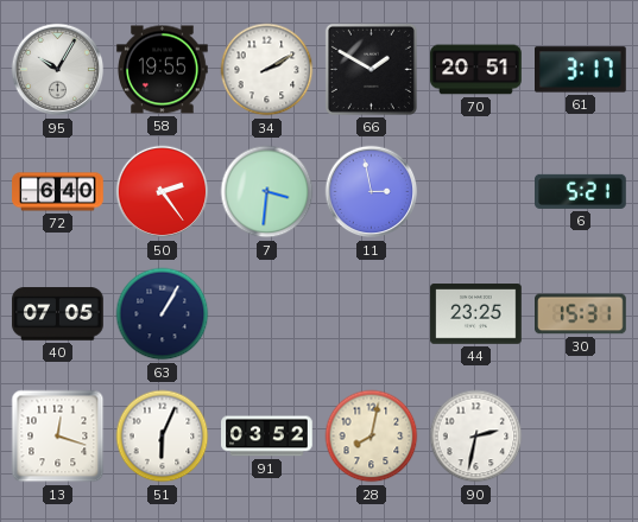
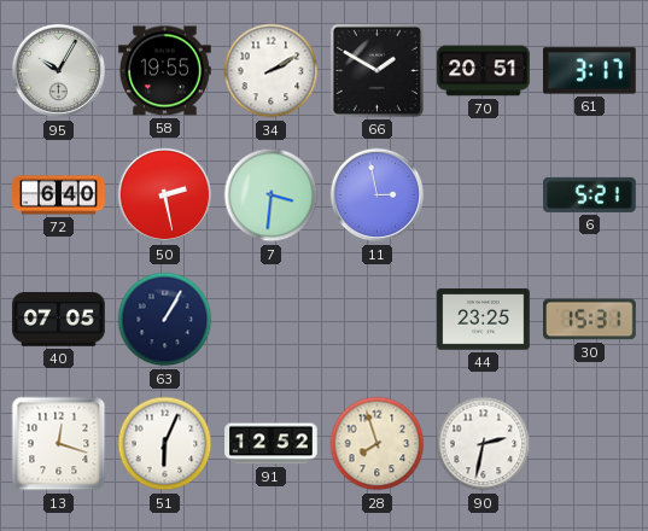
50: 2:24 -> 2:28
91: 03:52 -> 12:52
28: 8:02 -> 7:57
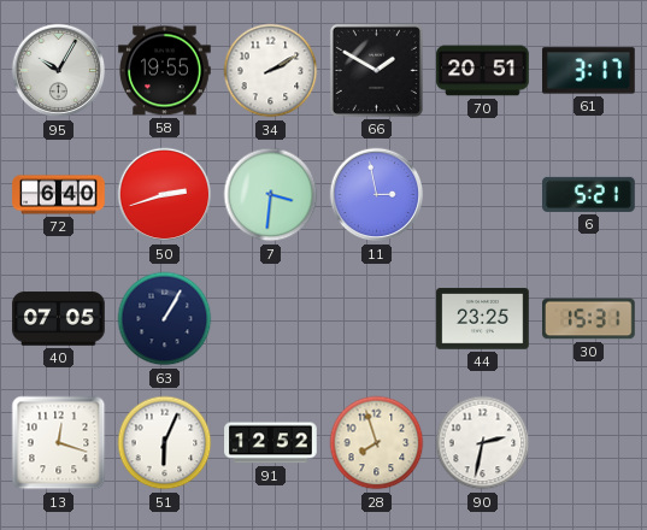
50: 2:28 -> 2:42
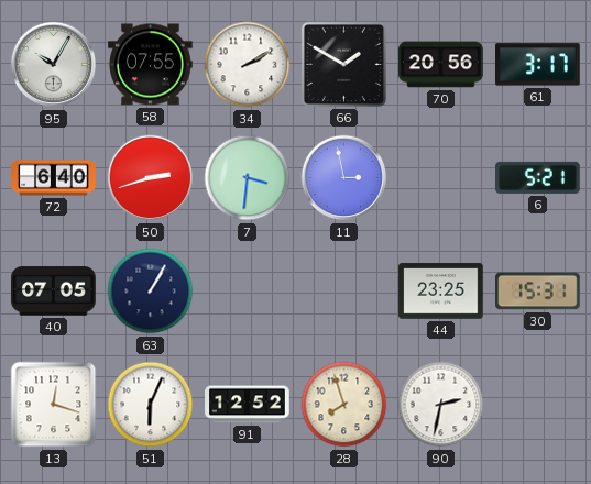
58: 19:55 -> 07:55
70: 20:51 -> 20:56
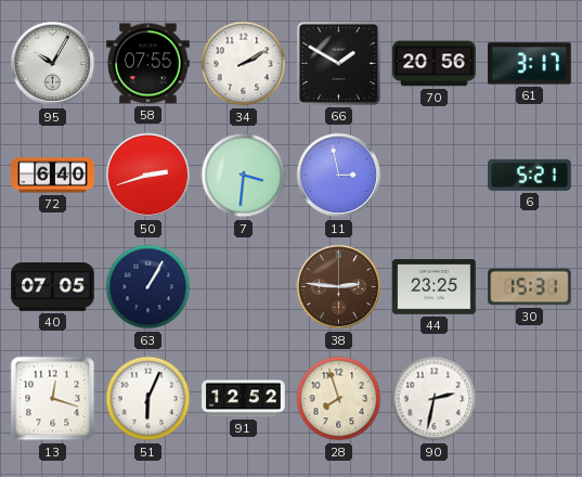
38: none -> 2:46
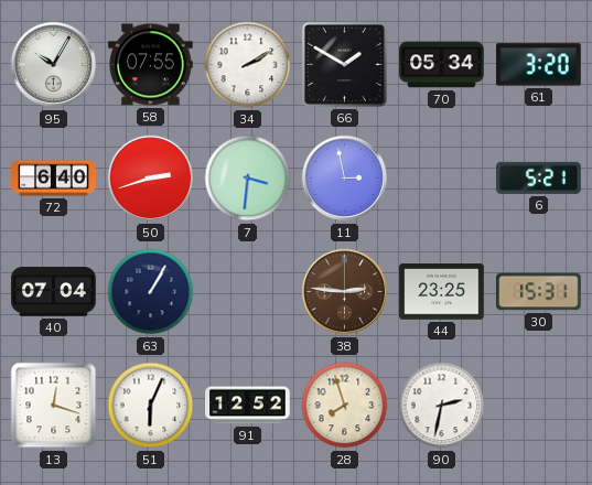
70: 20:56 -> 05:34
61: 3:17 -> 3:20
40: 07:05 -> 07:04
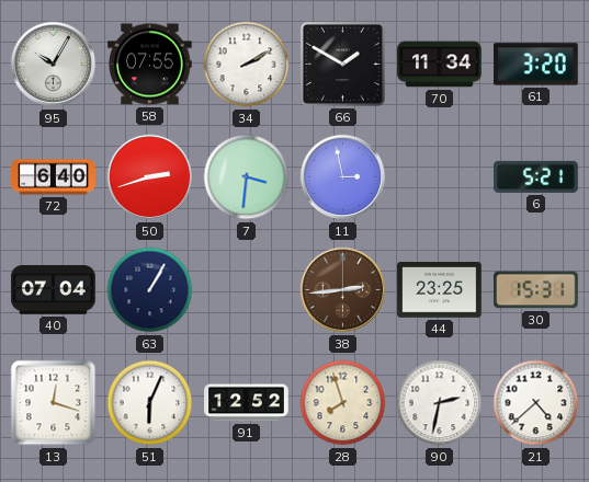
70: 05:34 -> 11:34
38: 2:46 -> 2:44
21: none -> 4:38
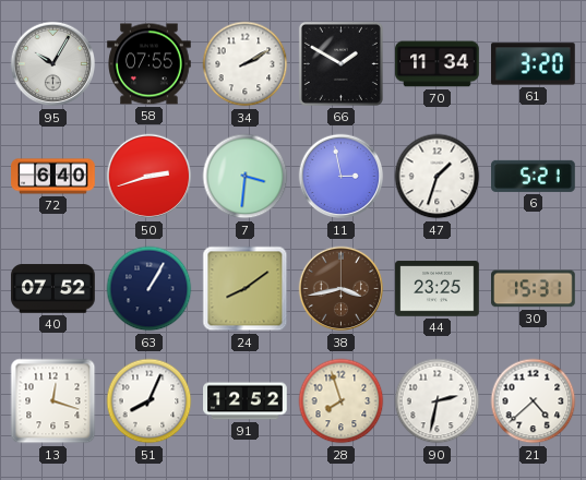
47: none -> 1:33
40: 07:04 -> 07:52
24: none -> 8:09
38: 2:44 -> 3:43
51: 6:04 -> 8:04
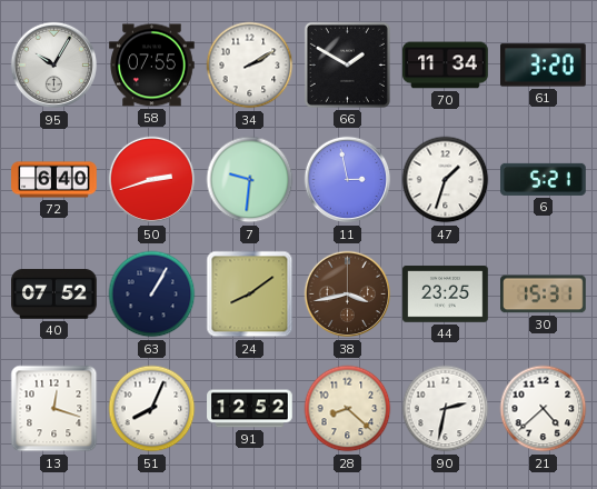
7: 3:31 -> 9:31
28: 7:57 -> 8:22
